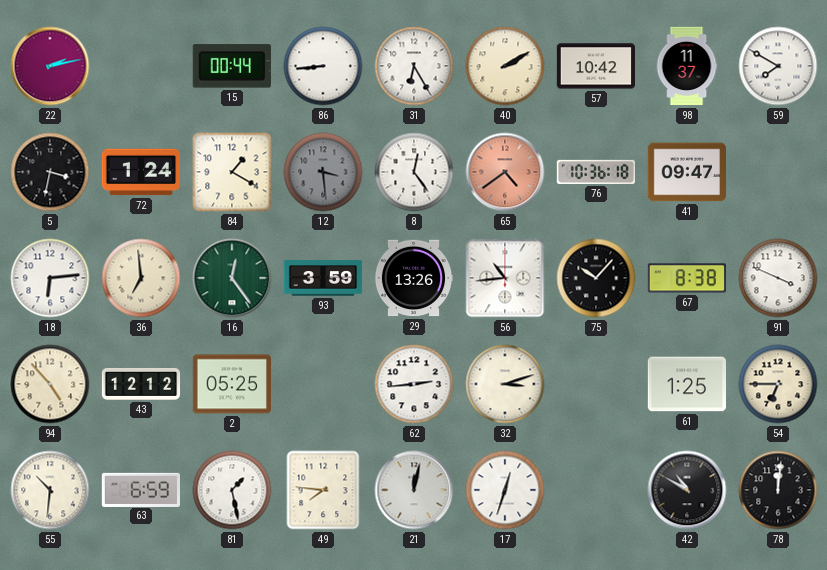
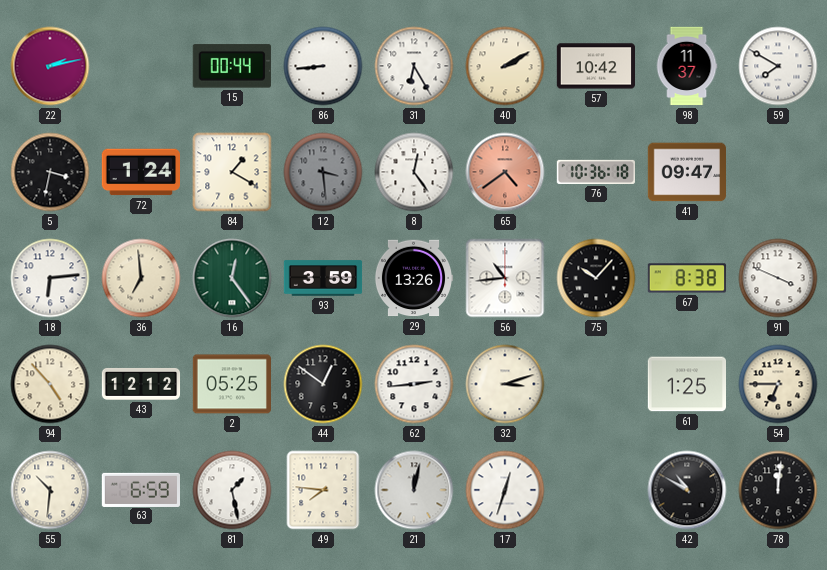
44: none -> 12:51
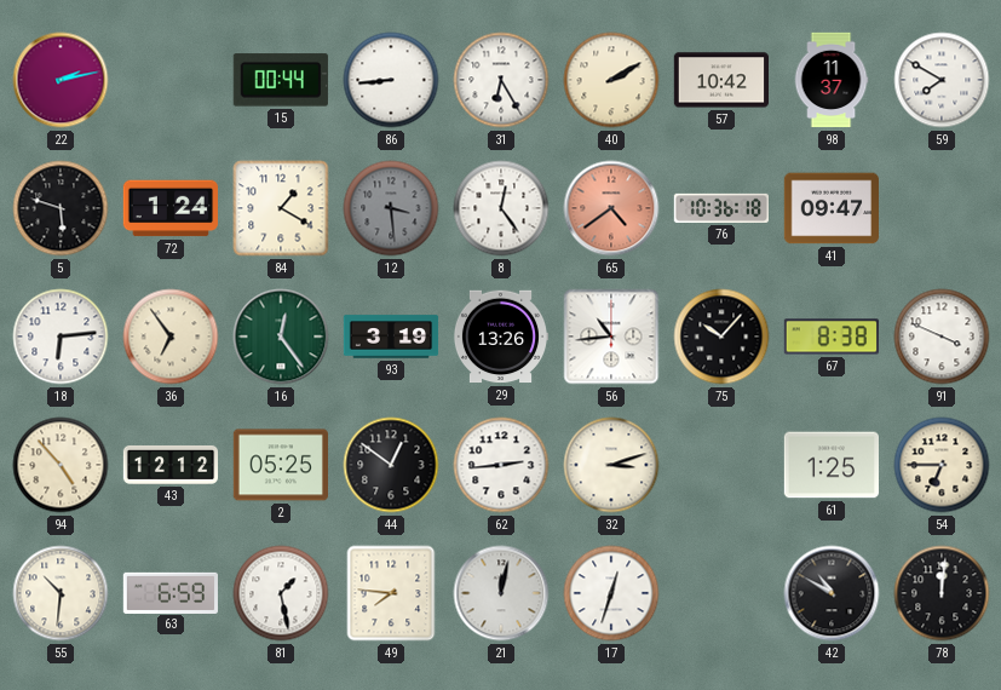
5: 3:32 -> 5:48
36: 6:59 -> 6:54
93: 3:59 -> 3:19
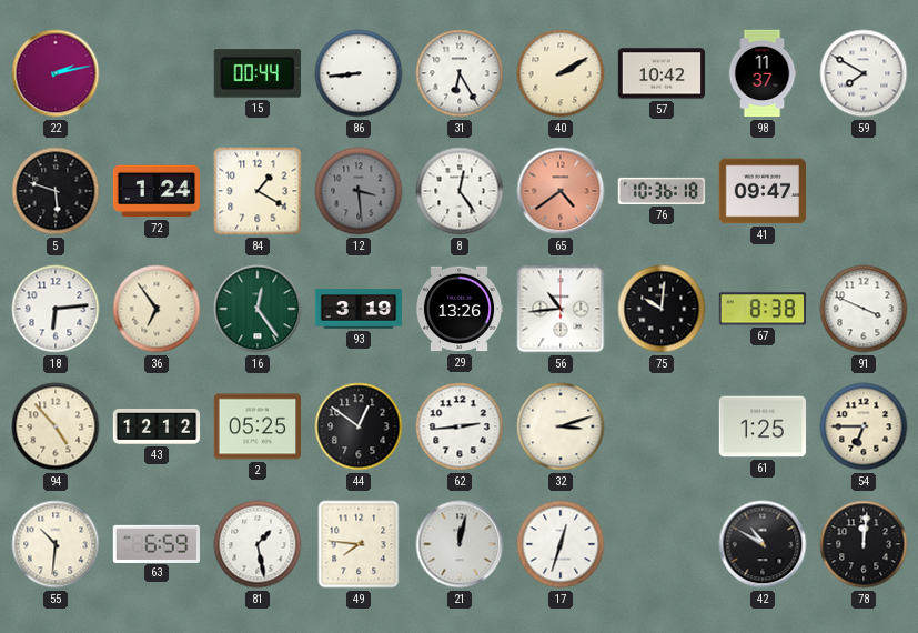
75: 10:07 -> 10:01
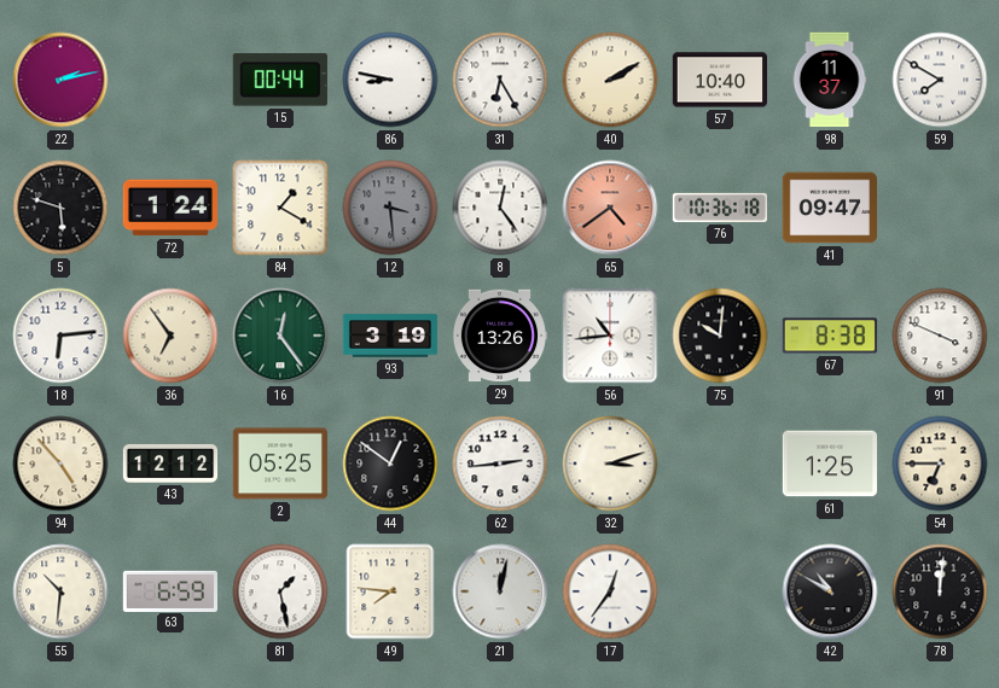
86: 8:44 -> 8:47
57: 10:42 -> 10:40
17: 12:33 -> 12:36
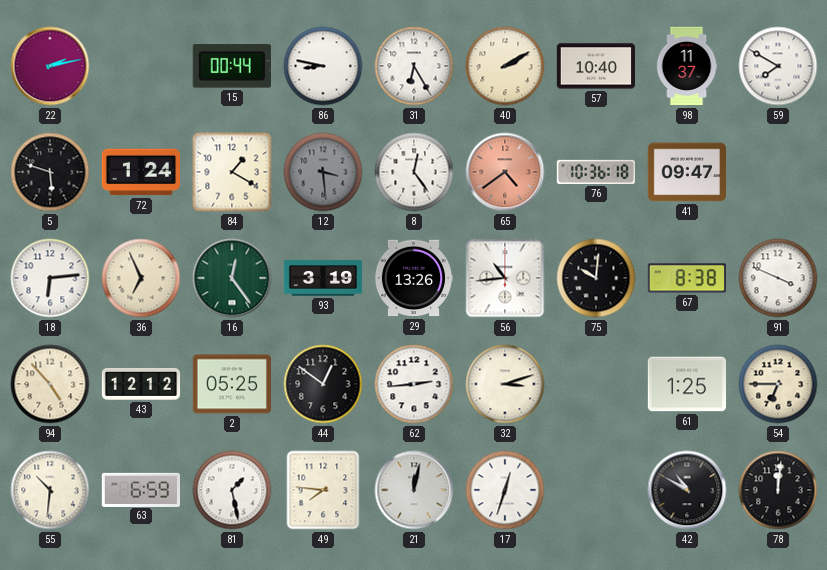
36: 6:54 -> 6:56
17: 12:36 -> 12:33
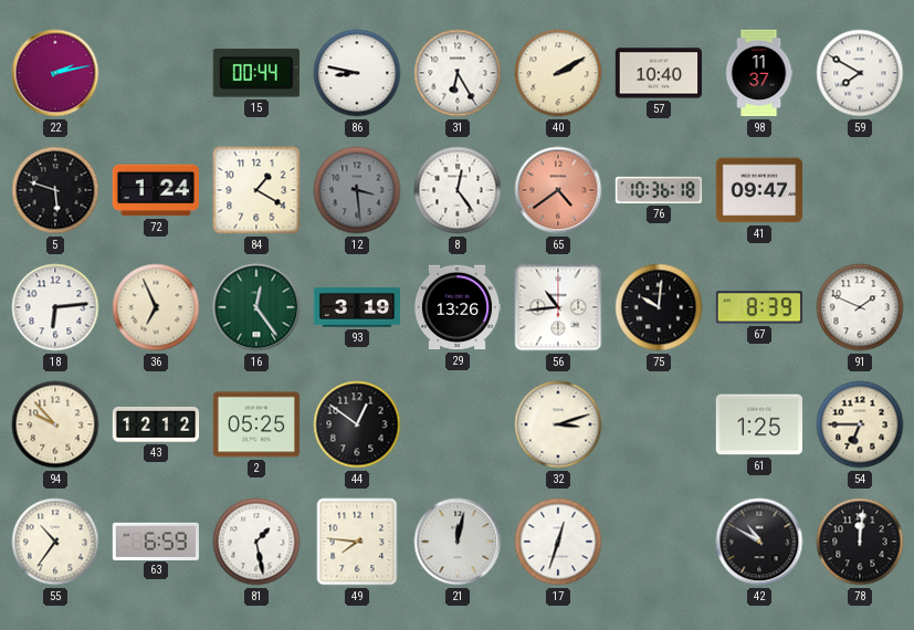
67: 8:38 -> 8:39
91: 3:49 -> 1:49
94: 4:53 -> 9:53
62: 2:44 -> none
55: 10:31 -> 10:36
